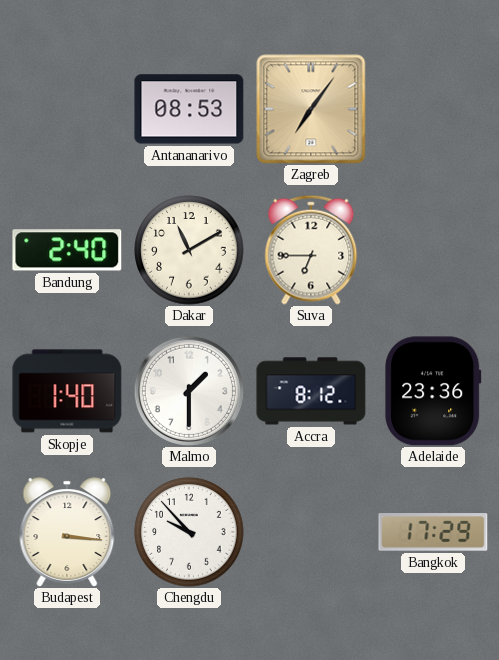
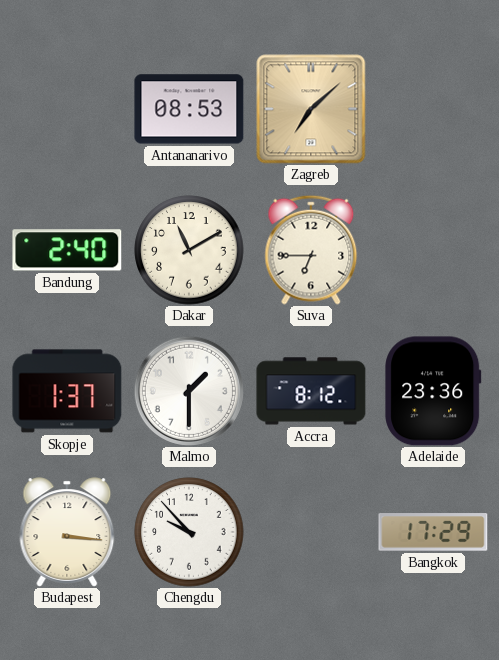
Zagreb: 7:06 -> 7:08
Skopje: 1:40 -> 1:37
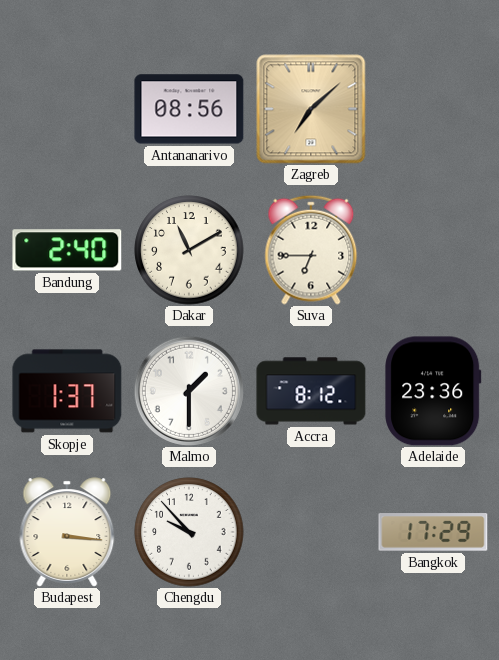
Antananarivo: 08:53 -> 08:56
